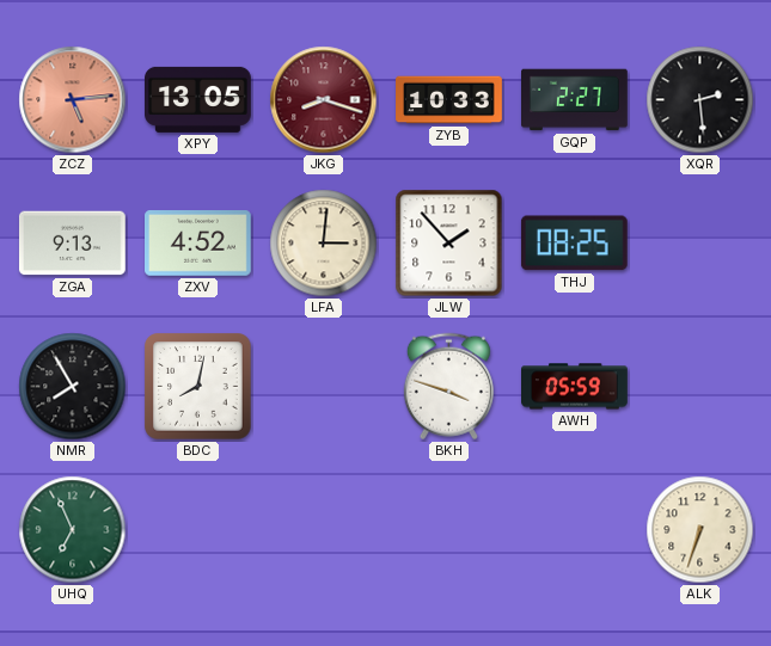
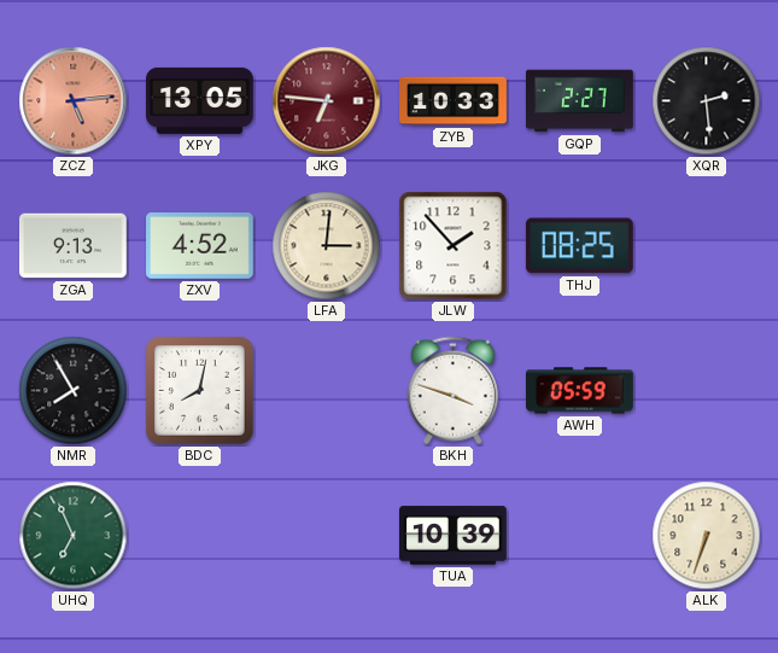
JKG: 8:18 -> 6:46
TUA: none -> 10:39
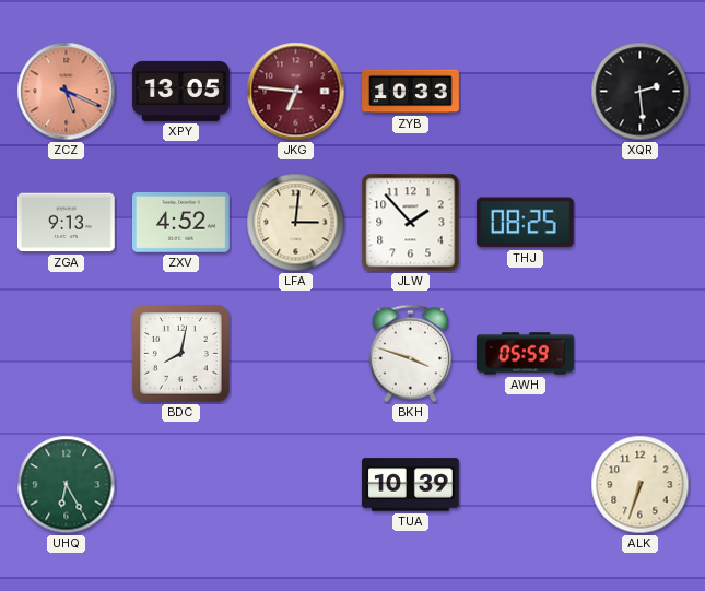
ZCZ: 5:14 -> 5:19
GQP: 2:27 -> none
NMR: 7:55 -> none
UHQ: 6:56 -> 6:25
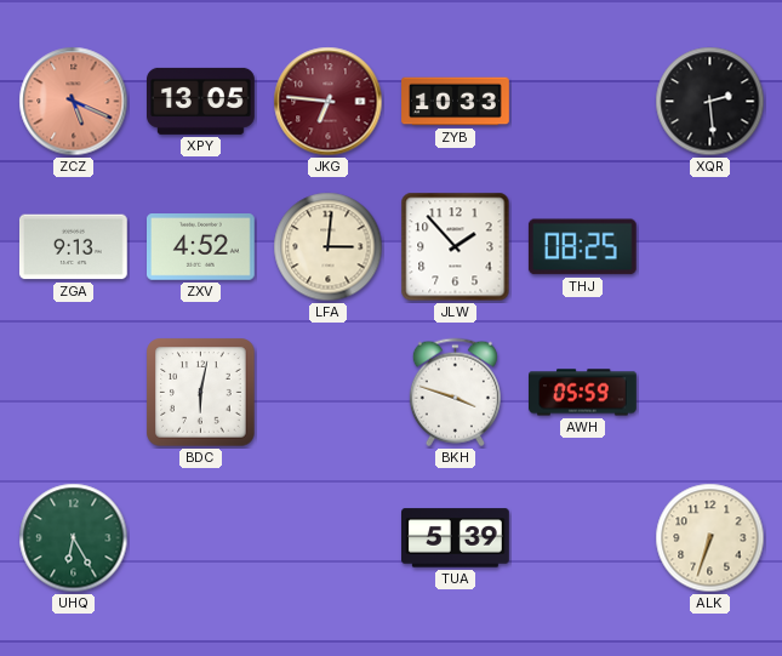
BDC: 8:02 -> 6:02
TUA: 10:39 -> 5:39
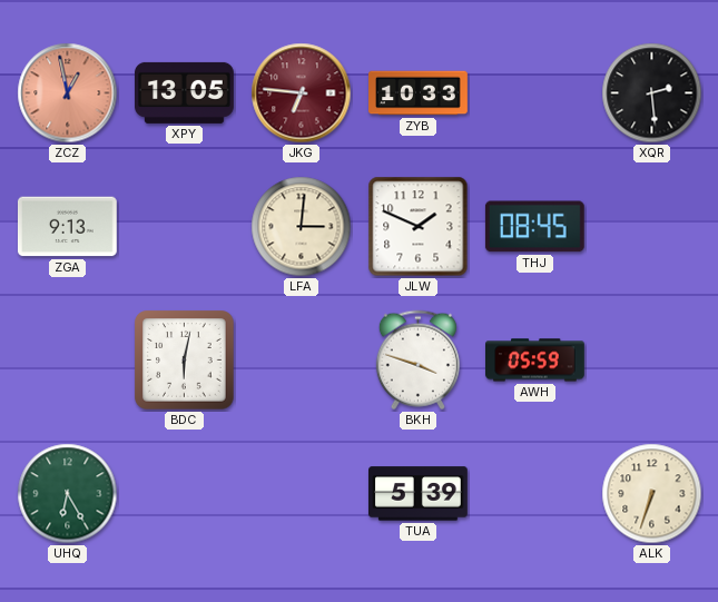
ZCZ: 5:19 -> 12:58
ZXV: 4:52 -> none
JLW: 1:53 -> 1:49
THJ: 08:25 -> 08:45
